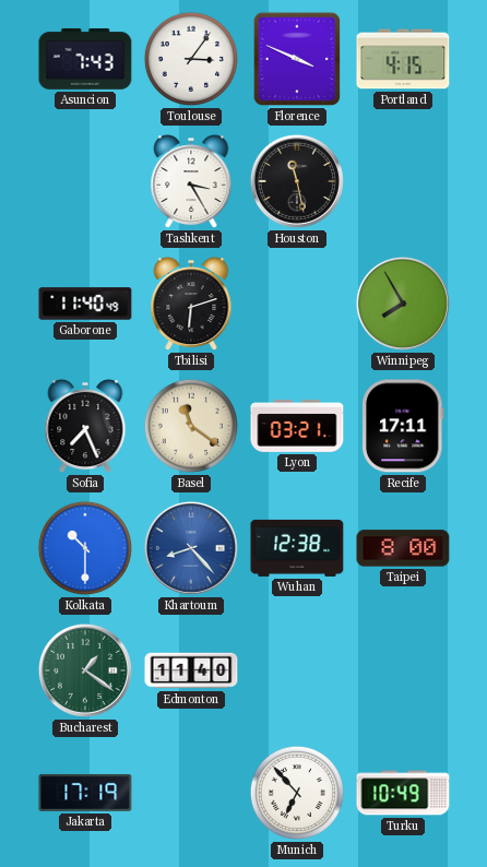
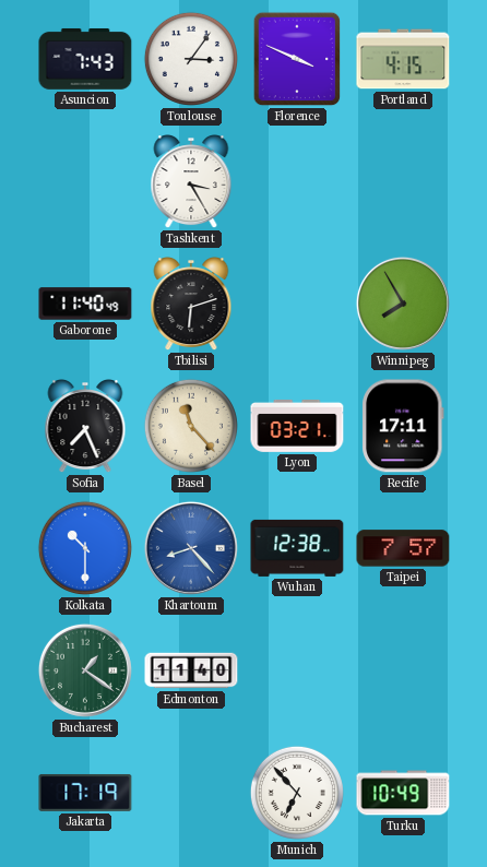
Houston: 11:28 -> none
Basel: 11:21 -> 11:23
Taipei: 8:00 -> 7:57
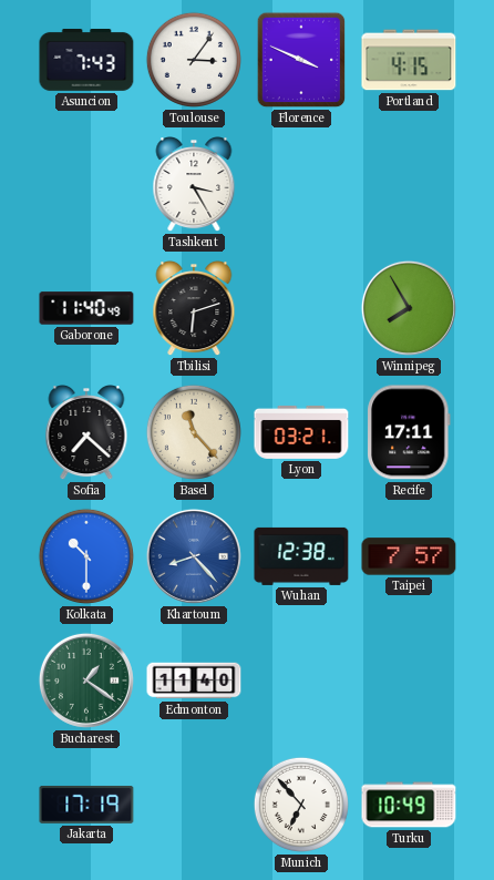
Sofia: 7:26 -> 7:22
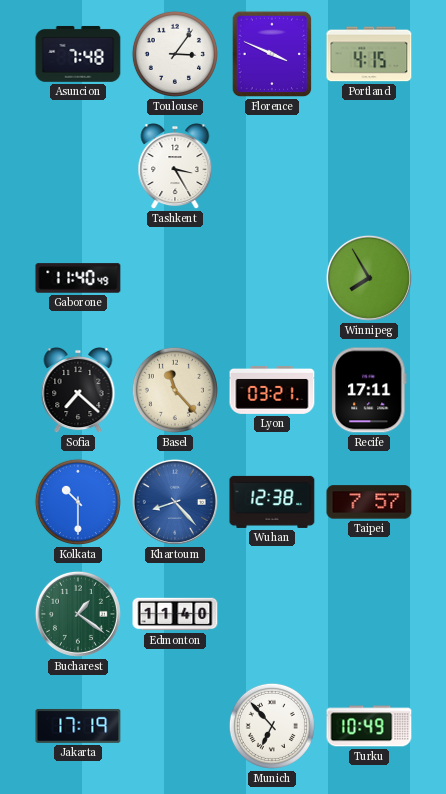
Asuncion: 7:43 -> 7:48
Tbilisi: 6:12 -> none
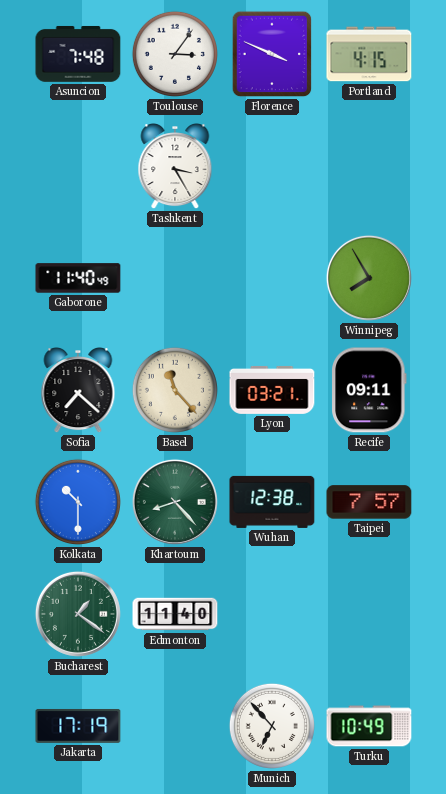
Recife: 17:11 -> 09:11
Khartoum dial: blue -> green
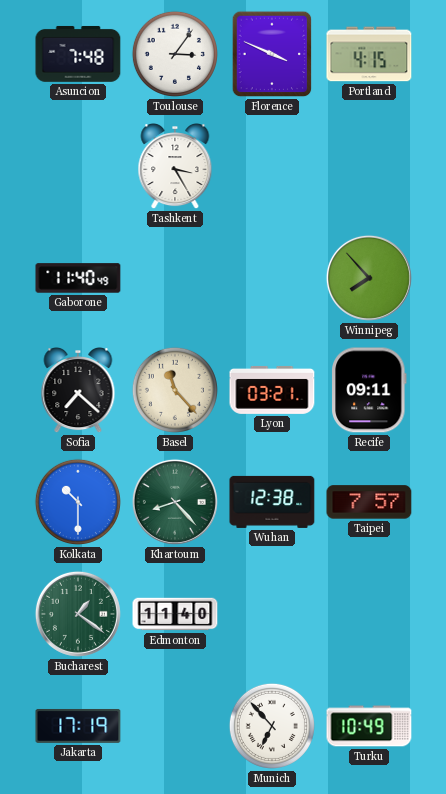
Winnipeg: 7:55 -> 7:53
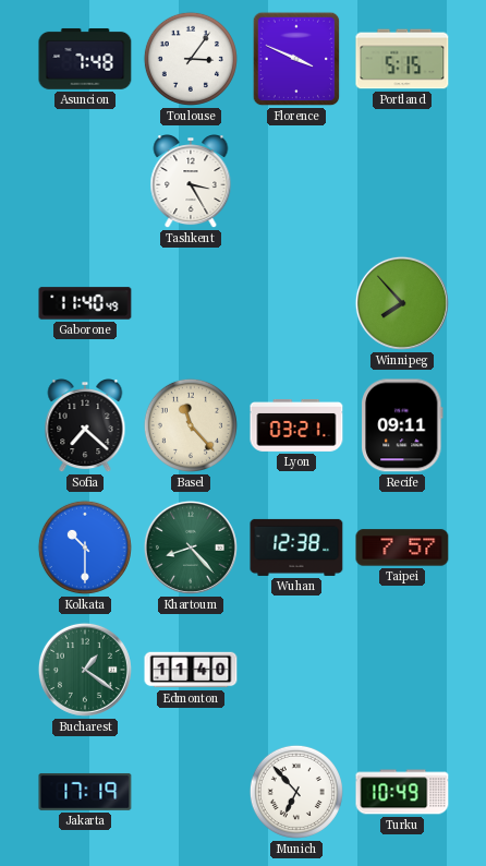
Portland: 4:15 -> 5:15
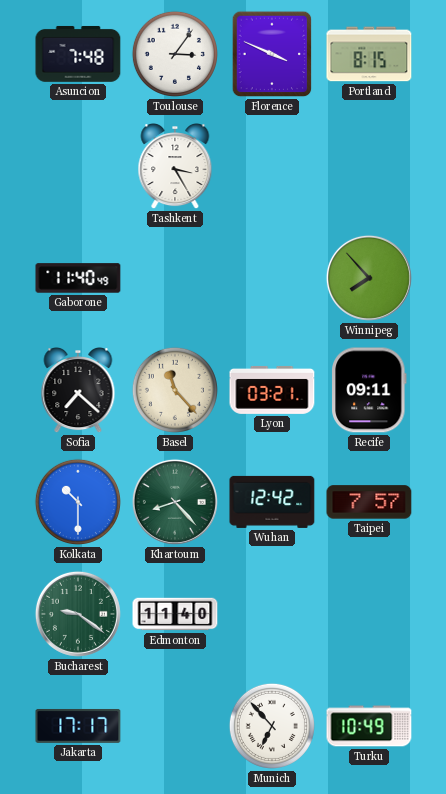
Portland: 5:15 -> 8:15
Wuhan: 12:38 -> 12:42
Bucharest: 1:21 -> 9:21
Jakarta: 17:19 -> 17:17
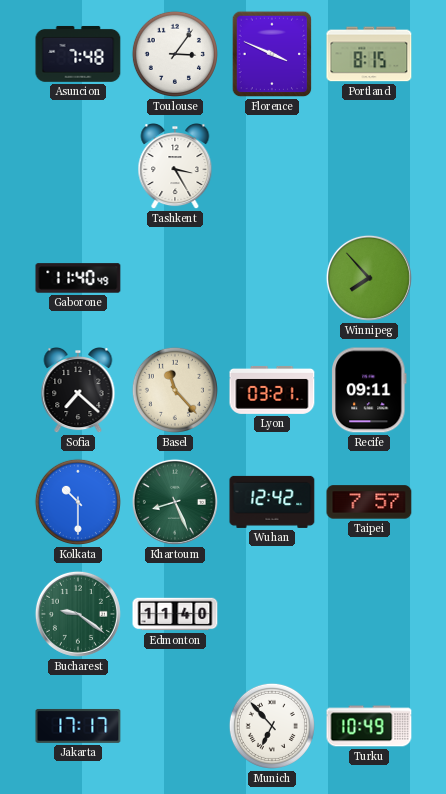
Khartoum: 8:23 -> 8:26
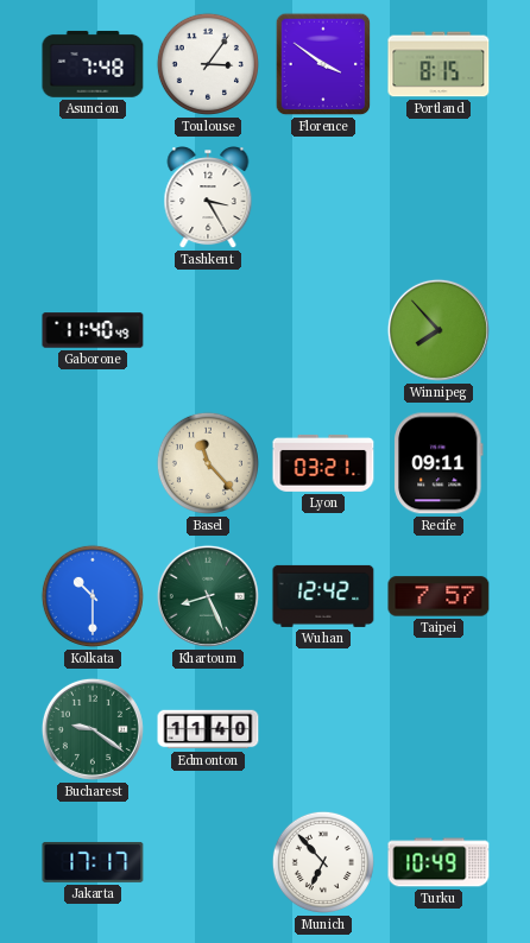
Florence: 3:49 -> 3:51
Sofia: 7:22 -> none
